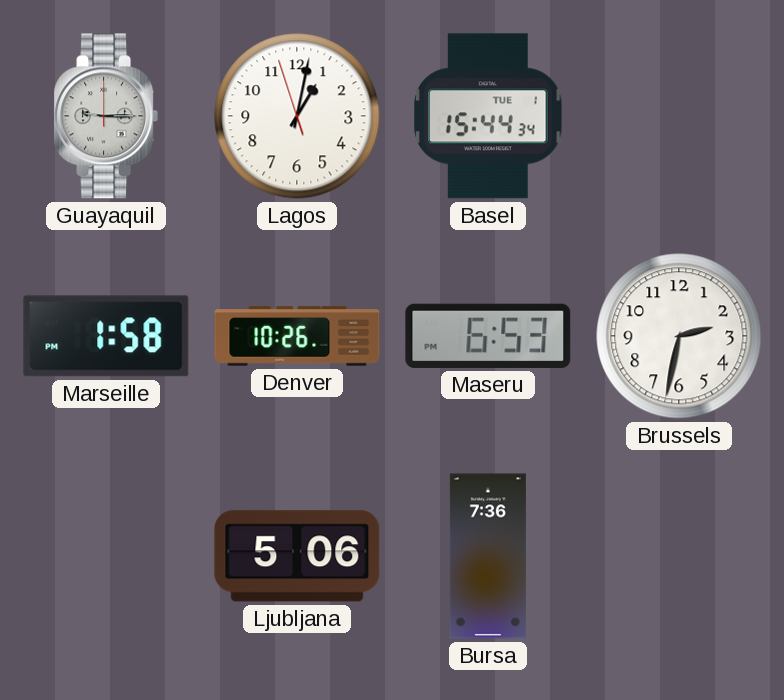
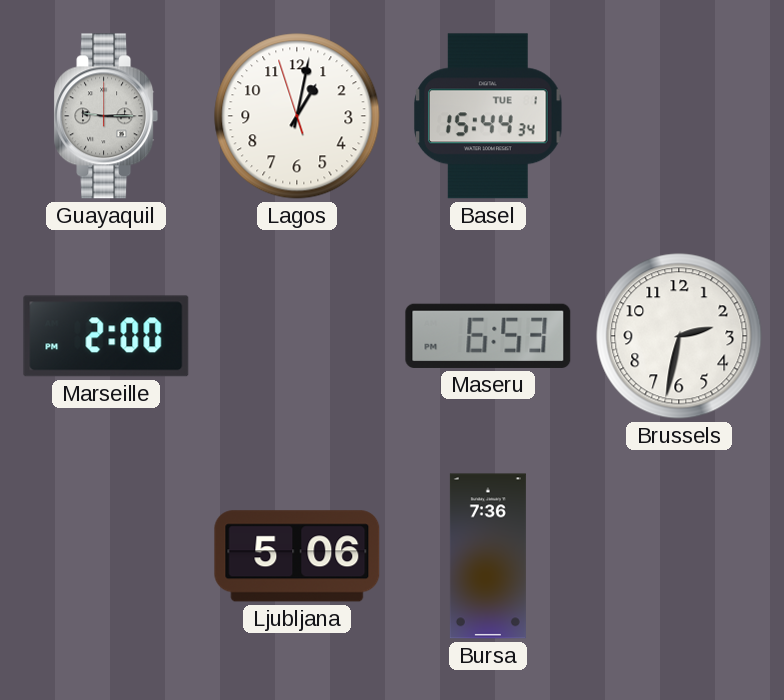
Marseille: 1:58 -> 2:00
Denver: 10:26 -> none
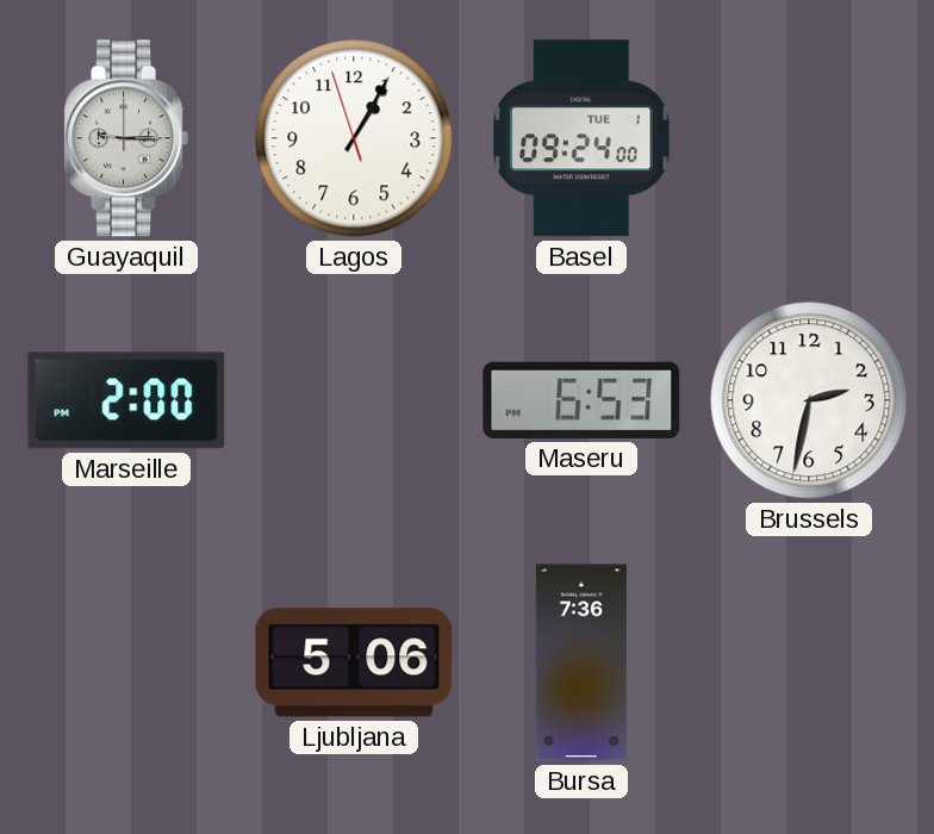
Lagos: 1:01 -> 1:04
Basel: 15:44 -> 09:24
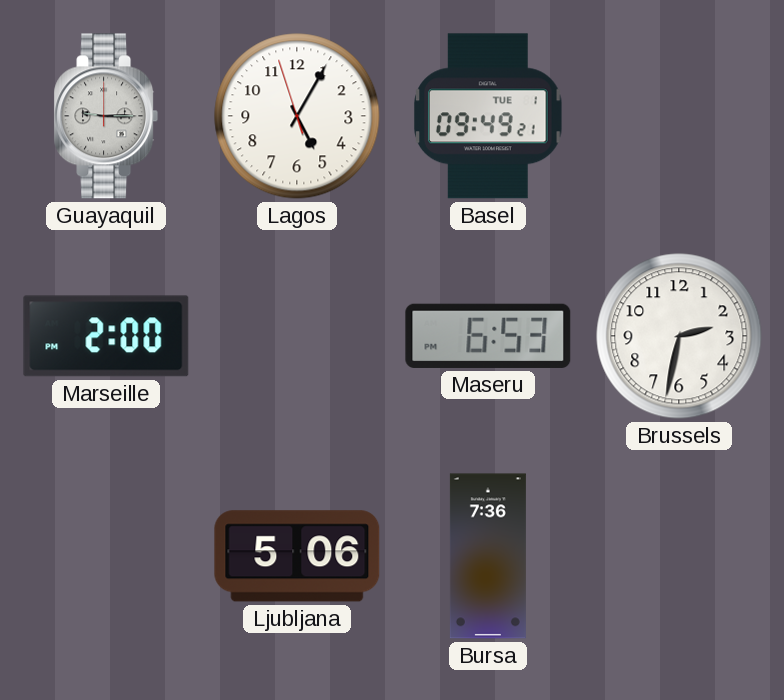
Lagos: 1:04 -> 5:04
Basel: 09:24 -> 09:49
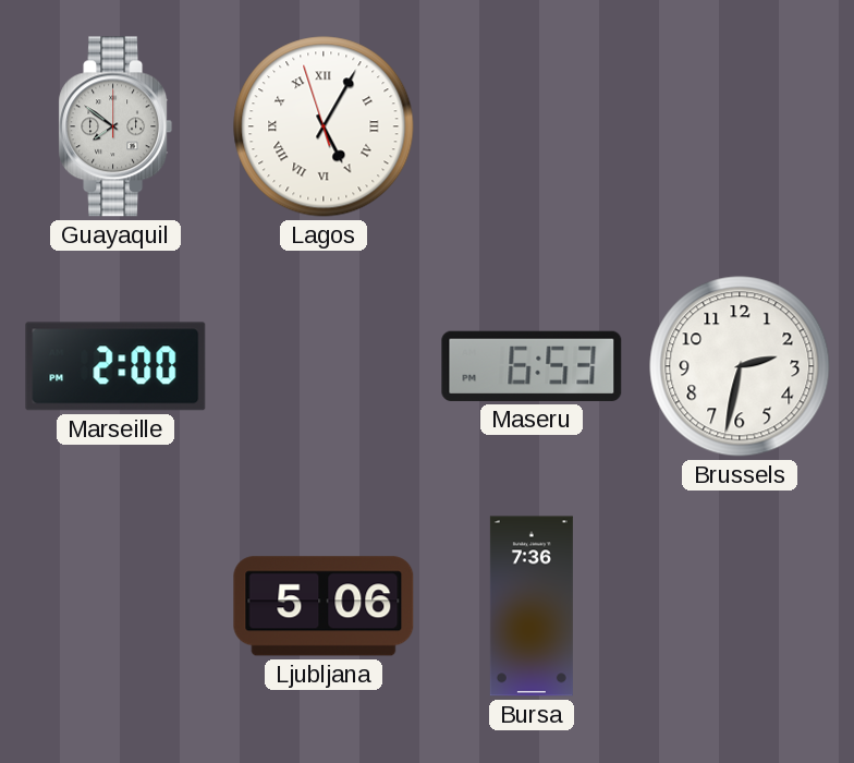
Guayaquil: 9:15 -> 7:51
Lagos numerals: Arabic -> Roman
Basel: 09:49 -> none
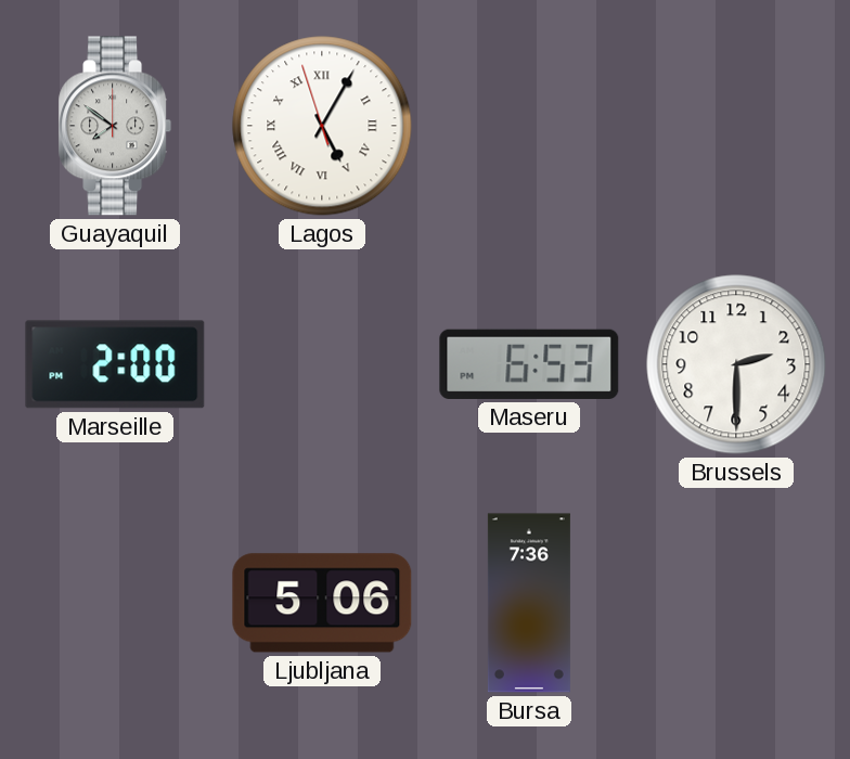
Brussels: 2:32 -> 2:30
